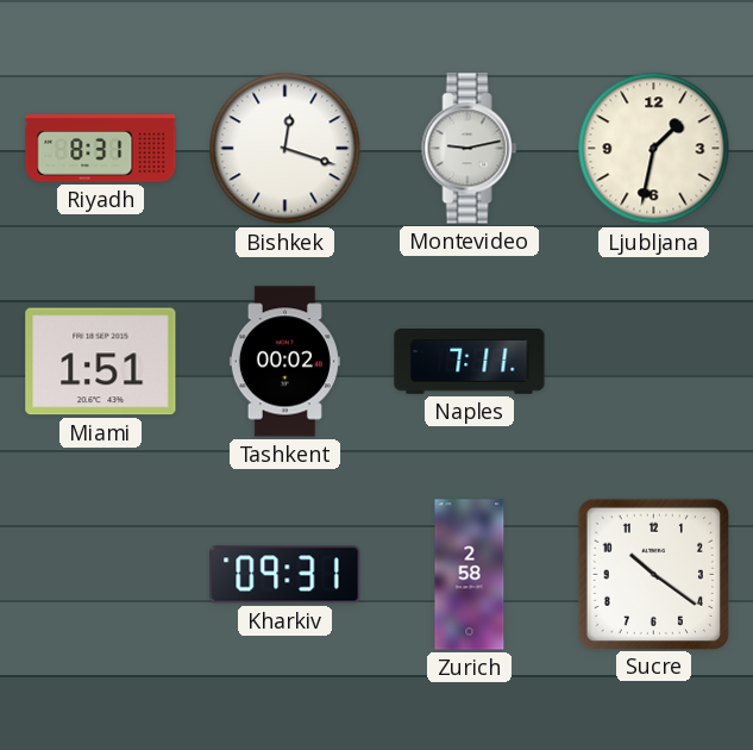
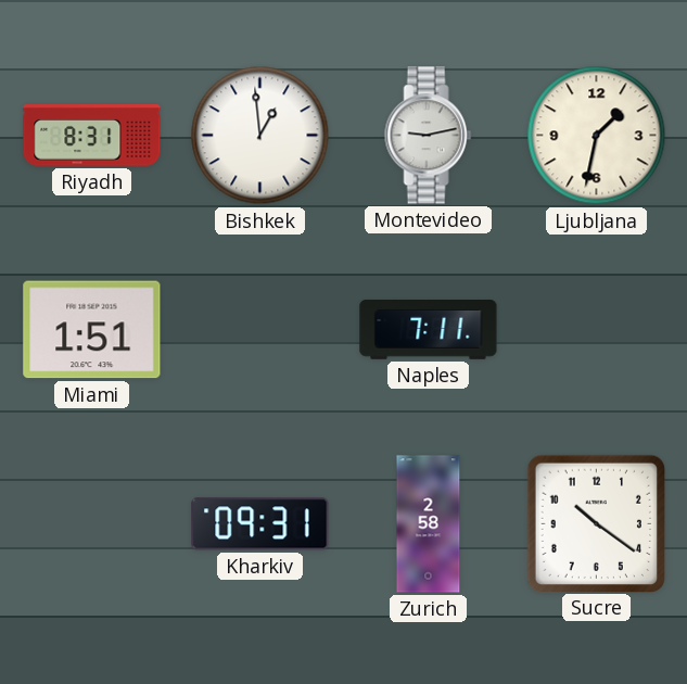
Bishkek: 12:18 -> 12:59
Tashkent: 00:02 -> none
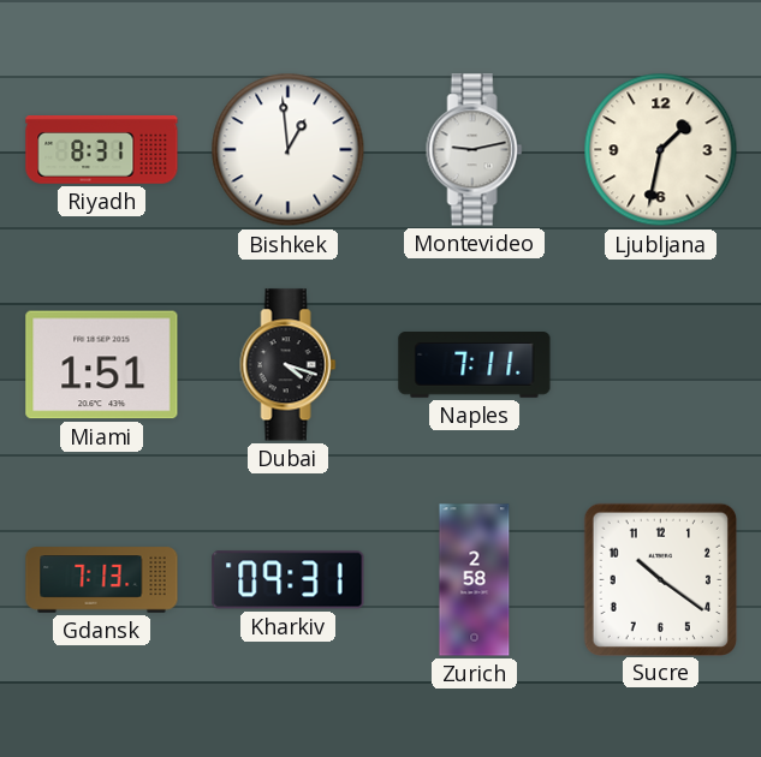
Dubai: none -> 4:18
Gdansk: none -> 7:13
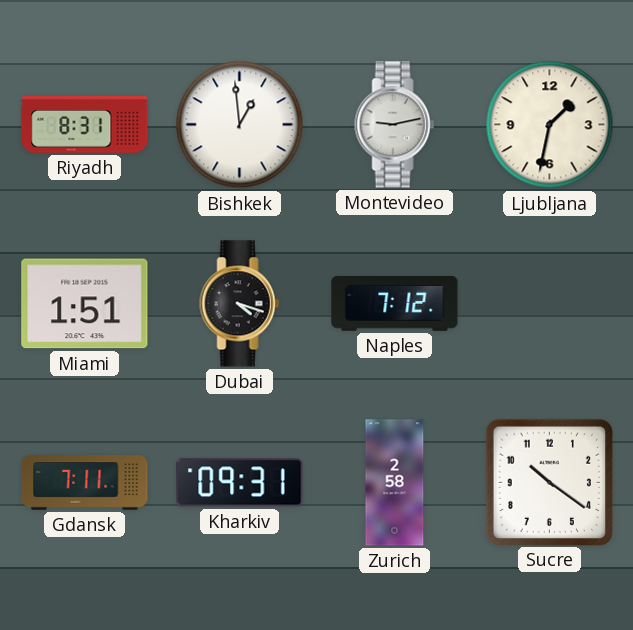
Naples: 7:11 -> 7:12
Gdansk: 7:13 -> 7:11
